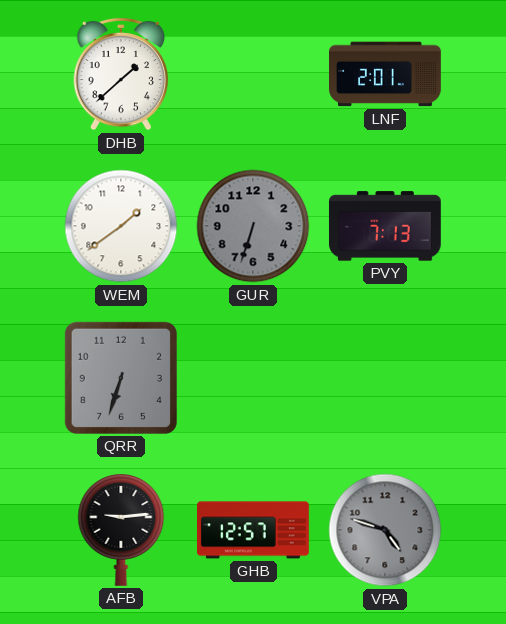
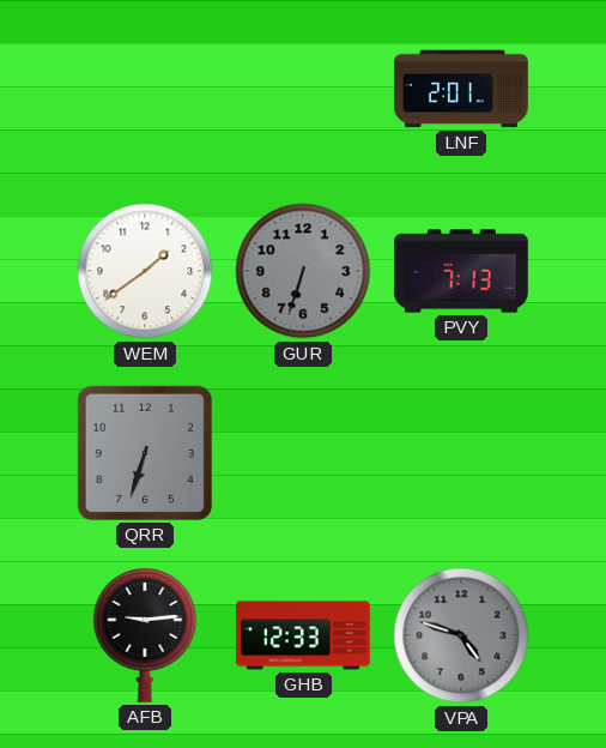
DHB: 1:38 -> none
GHB: 12:57 -> 12:33
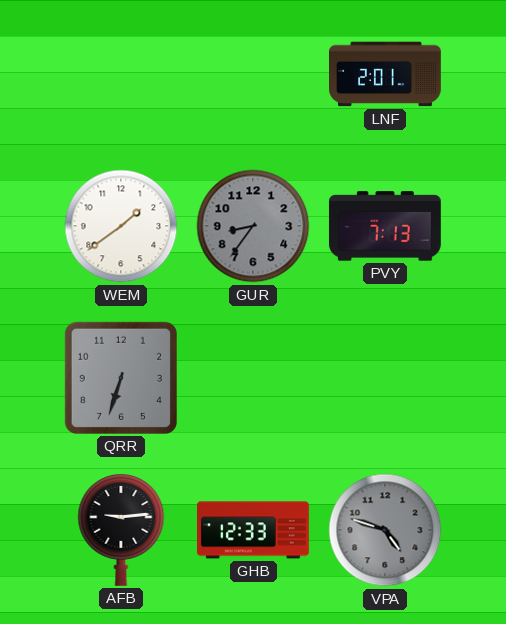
GUR: 6:33 -> 8:36
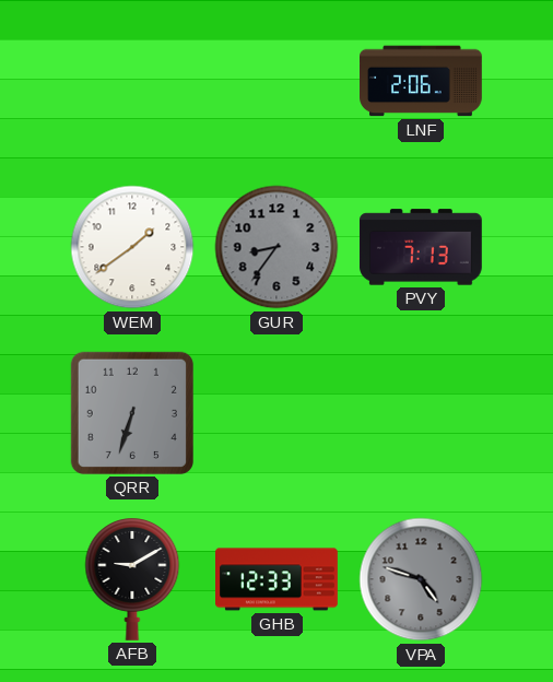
LNF: 2:01 -> 2:06
AFB: 9:14 -> 9:10
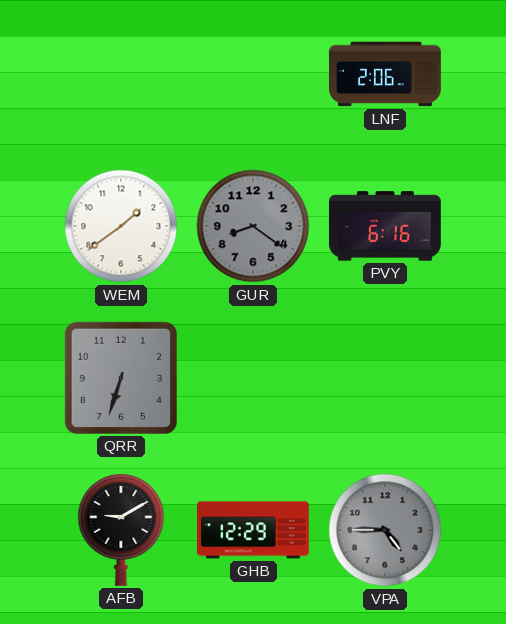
GUR: 8:36 -> 8:21
PVY: 7:13 -> 6:16
GHB: 12:33 -> 12:29
VPA: 4:48 -> 4:45
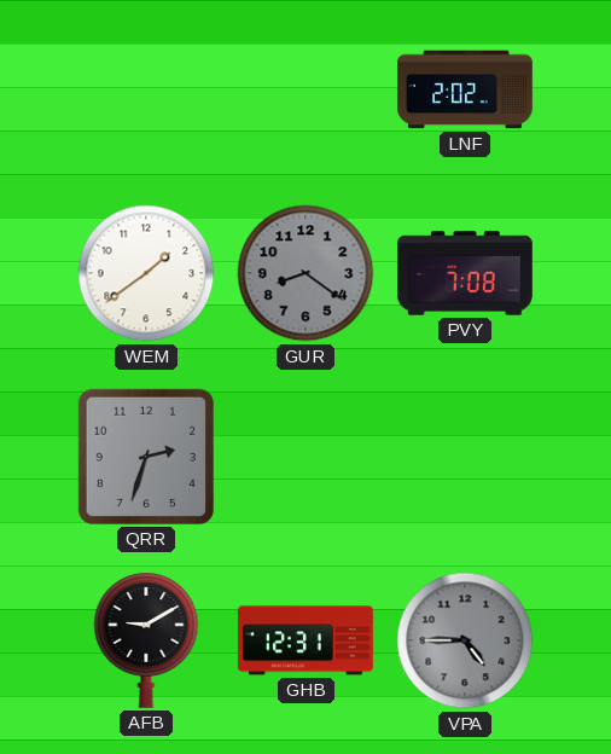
LNF: 2:06 -> 2:02
PVY: 6:16 -> 7:08
QRR: 6:33 -> 2:33
GHB: 12:29 -> 12:31
